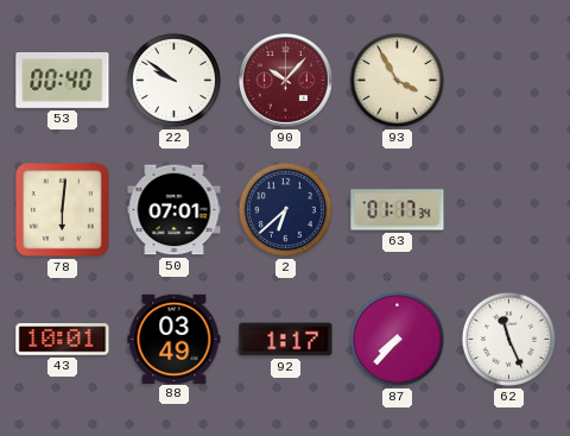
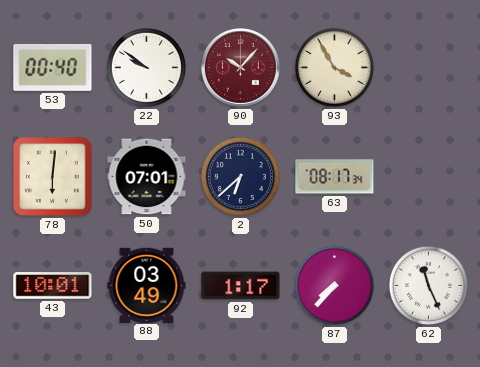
63: 01:17 -> 08:17
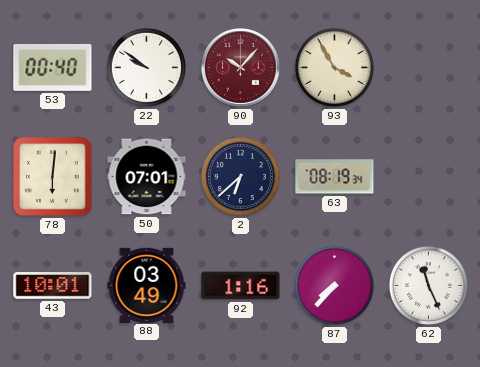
63: 08:17 -> 08:19
92: 1:17 -> 1:16
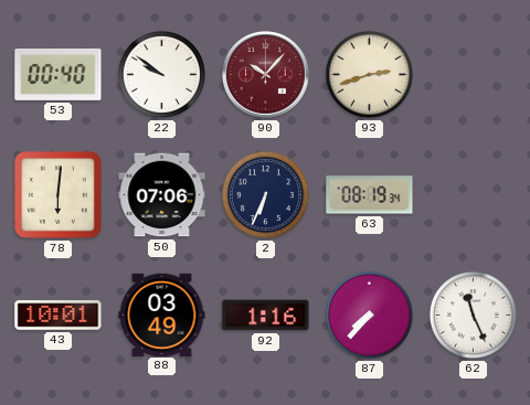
93: 3:55 -> 2:42
50: 07:01 -> 07:06
2: 6:38 -> 6:34
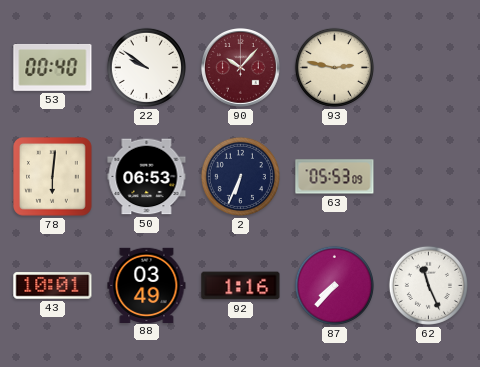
93: 2:42 -> 2:47
50: 07:06 -> 06:53
63: 08:19 -> 05:53
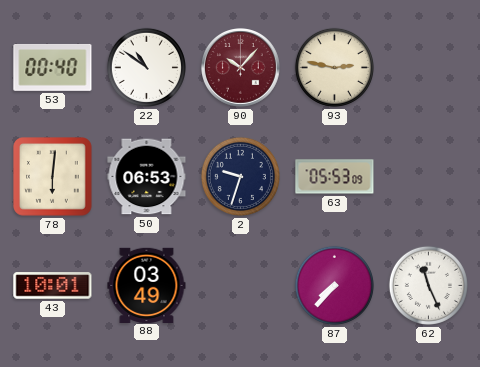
22: 9:51 -> 10:51
2: 6:34 -> 9:33
92: 1:16 -> none
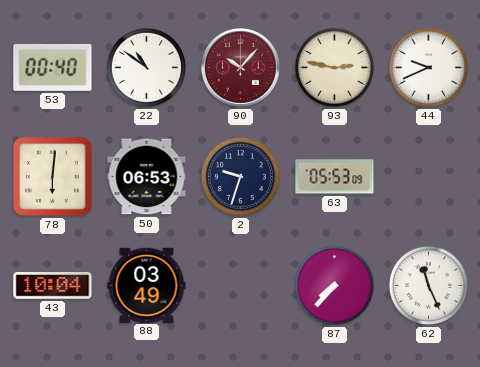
44: none -> 9:41
43: 10:01 -> 10:04
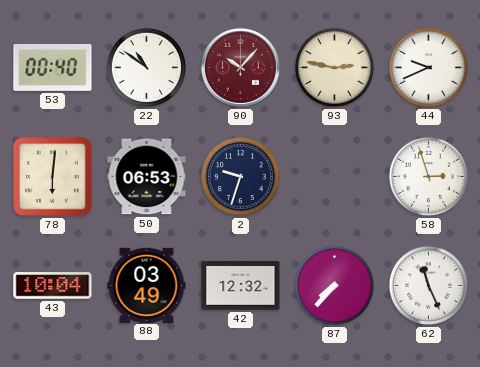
63: 05:53 -> none
58: none -> 2:57
42: none -> 12:32
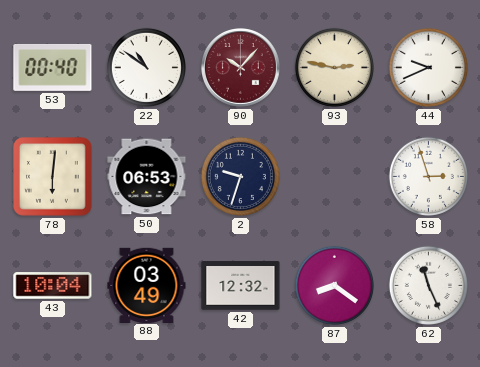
87: 7:37 -> 8:21
